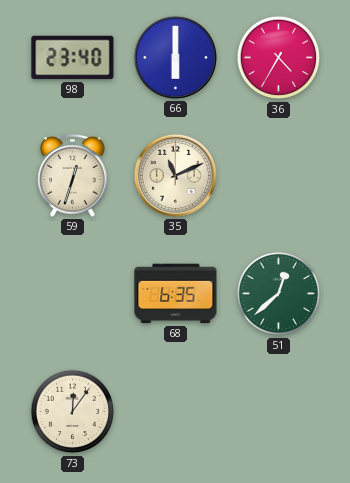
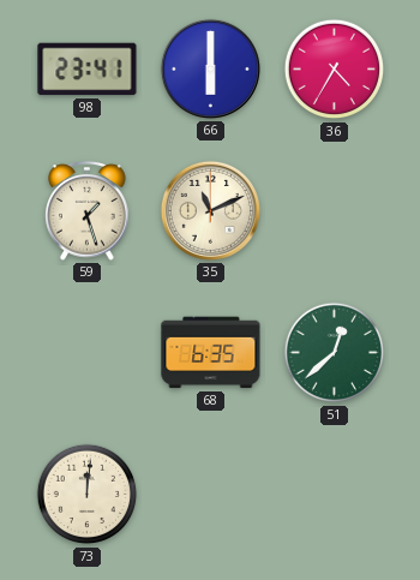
98: 23:40 -> 23:41
59: 12:33 -> 1:27
73: 12:06 -> 12:01
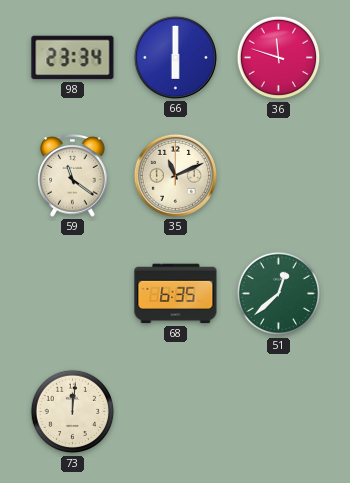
98: 23:41 -> 23:34
36: 4:35 -> 11:48
59: 1:27 -> 11:21
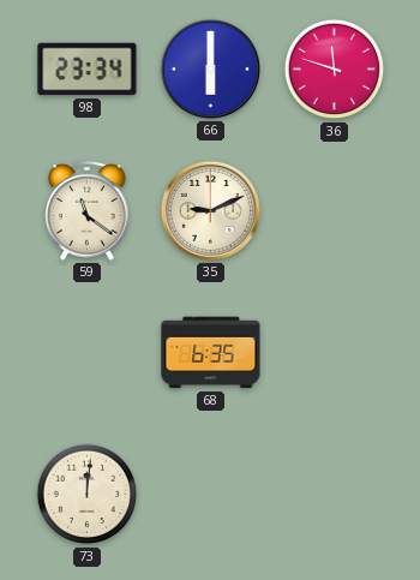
35: 11:11 -> 9:11
51: 12:38 -> none
